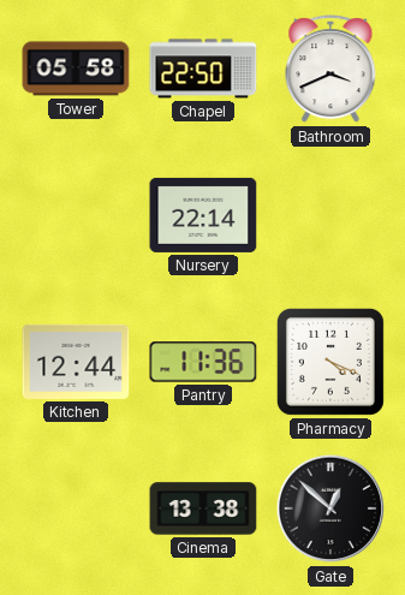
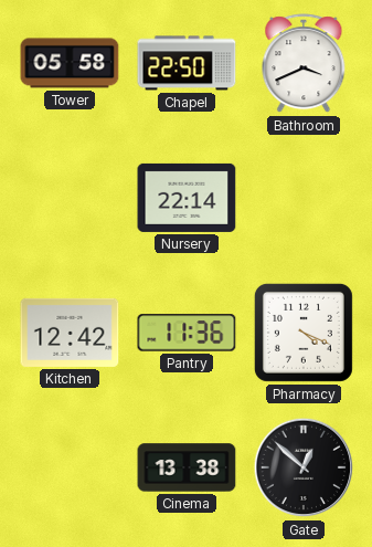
Kitchen: 12:44 -> 12:42
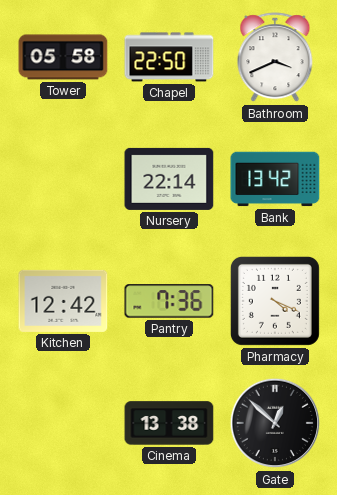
Bank: none -> 13:42
Pantry: 11:36 -> 7:36
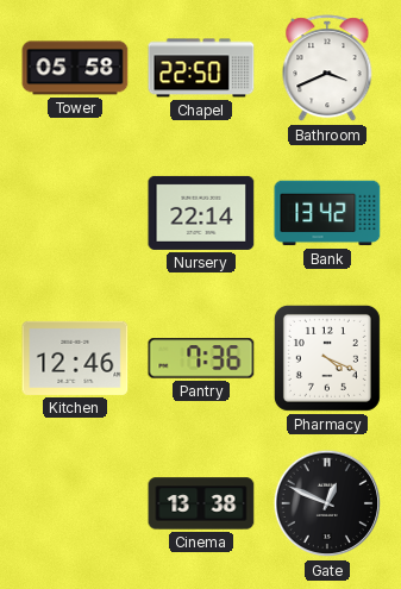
Kitchen: 12:42 -> 12:46
Gate: 12:52 -> 12:49
